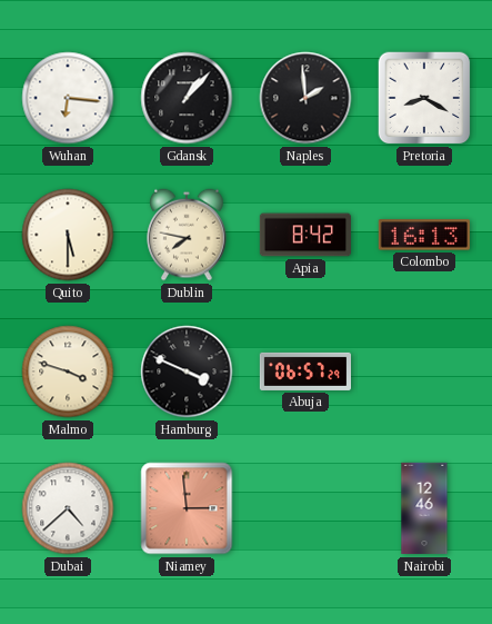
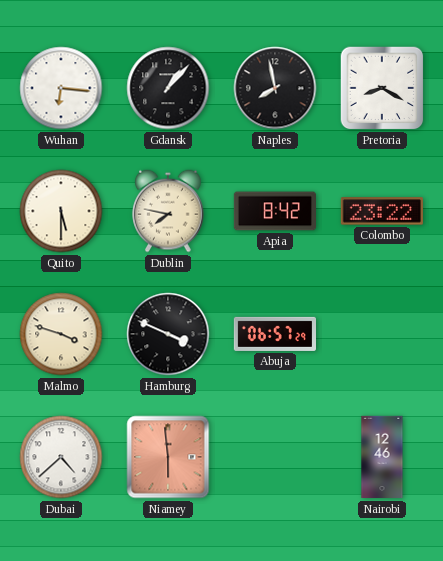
Naples: 1:59 -> 7:58
Colombo: 16:13 -> 23:22
Niamey: 2:59 -> 5:59
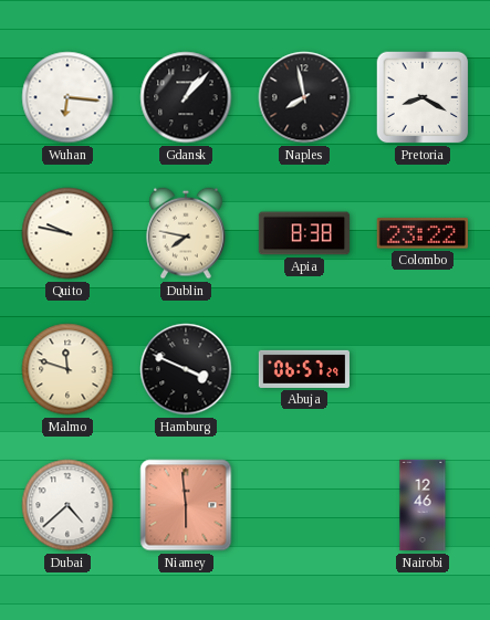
Quito: 5:30 -> 9:47
Apia: 8:42 -> 8:38
Malmo: 3:48 -> 11:48
